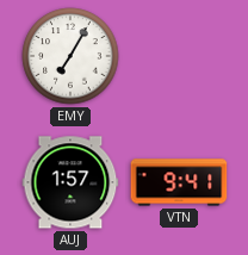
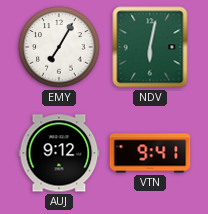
NDV: none -> 6:02
AUJ: 1:57 -> 9:12
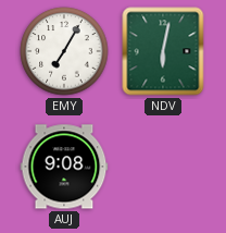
AUJ: 9:12 -> 9:08
VTN: 9:41 -> none
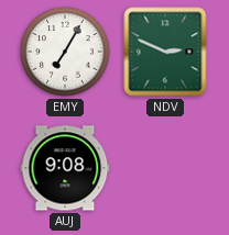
NDV: 6:02 -> 2:49
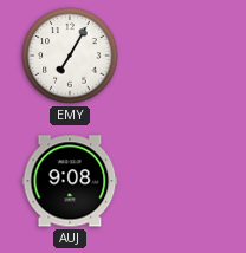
NDV: 2:49 -> none
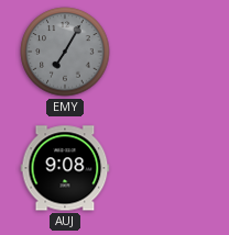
EMY dial: white -> grey
